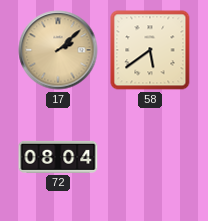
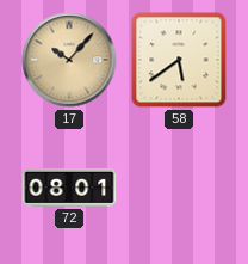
17: 2:08 -> 10:07
72: 08:04 -> 08:01
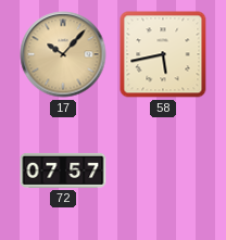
58: 5:39 -> 5:43
72: 08:01 -> 07:57
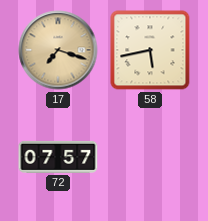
17: 10:07 -> 7:18
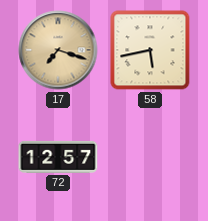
72: 07:57 -> 12:57
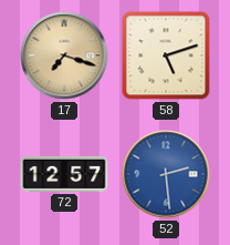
58: 5:43 -> 5:12
52: none -> 2:29
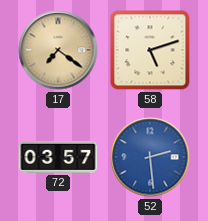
17: 7:18 -> 7:21
72: 12:57 -> 03:57
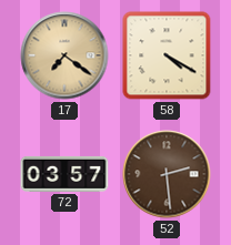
58: 5:12 -> 4:20
52 dial: blue -> brown
